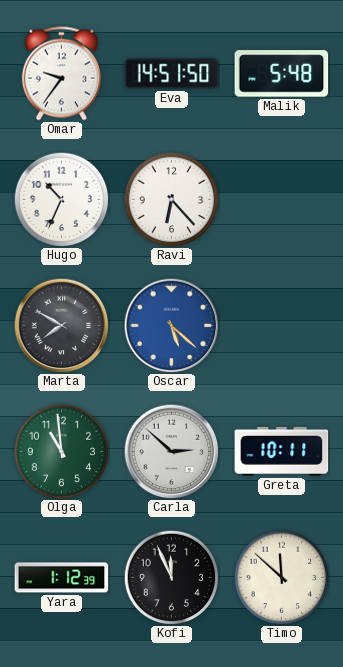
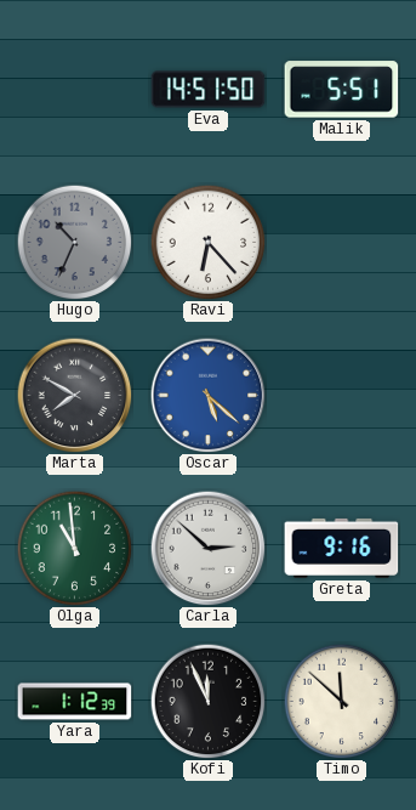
Omar: 9:36 -> none
Malik: 5:48 -> 5:51
Hugo dial: white -> grey
Greta: 10:11 -> 9:16
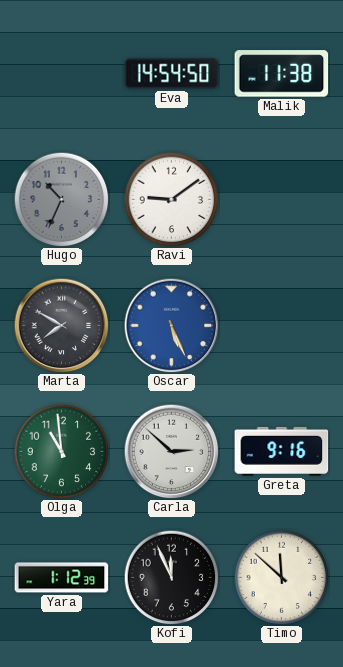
Eva: 14:51 -> 14:54
Malik: 5:51 -> 11:38
Ravi: 6:23 -> 9:09
Oscar: 5:22 -> 5:26
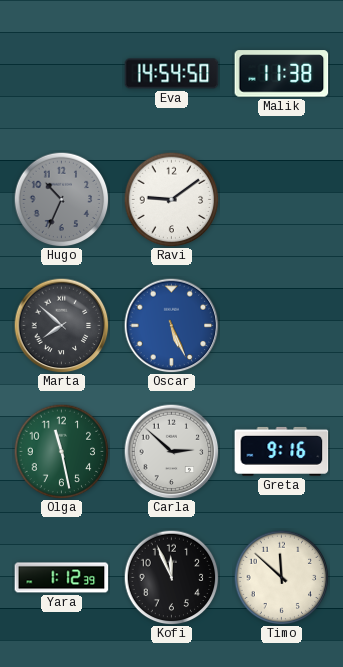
Marta: 7:50 -> 7:52
Olga: 10:59 -> 11:28
